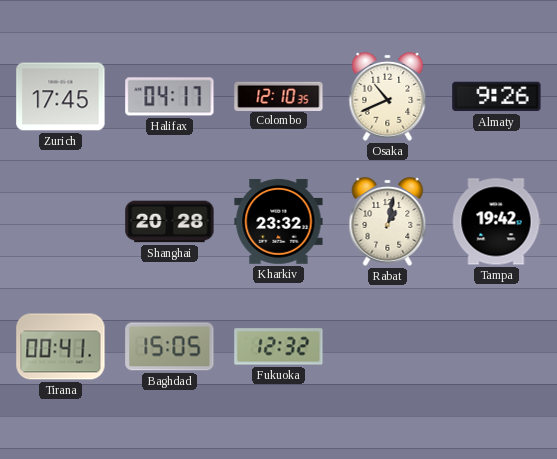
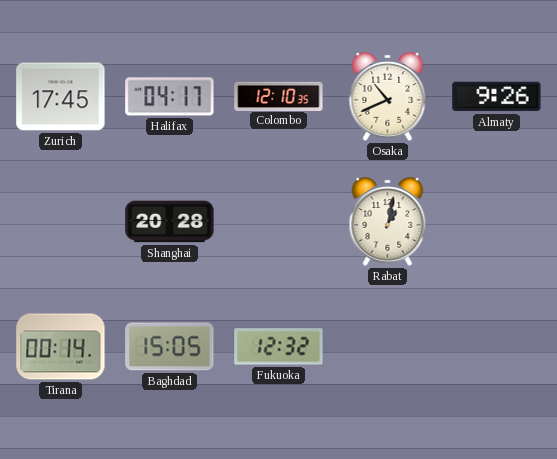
Kharkiv: 23:32 -> none
Tampa: 19:42 -> none
Tirana: 00:41 -> 00:14
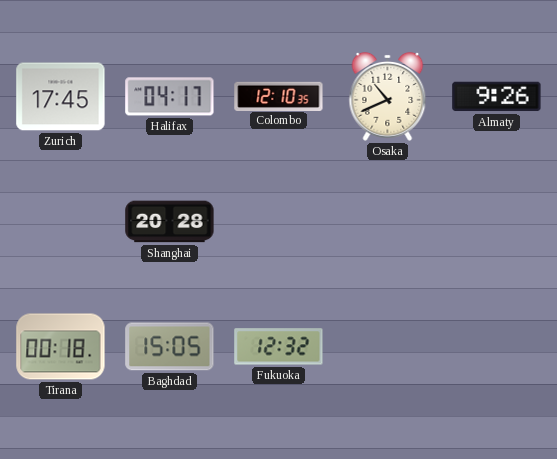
Rabat: 1:02 -> none
Tirana: 00:14 -> 00:18
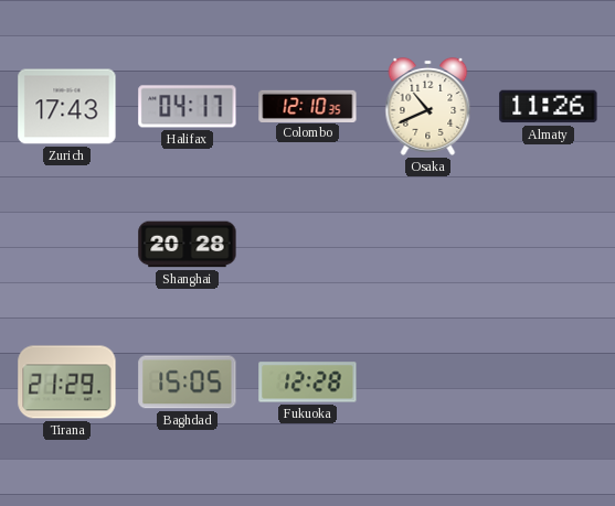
Zurich: 17:45 -> 17:43
Almaty: 9:26 -> 11:26
Tirana: 00:18 -> 21:29
Fukuoka: 12:32 -> 12:28
